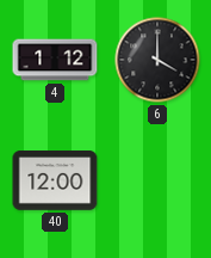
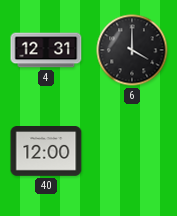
4: 1:12 -> 12:31
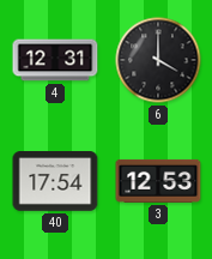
40: 12:00 -> 17:54
3: none -> 12:53
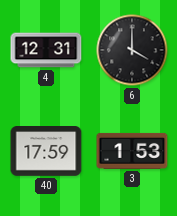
40: 17:54 -> 17:59
3: 12:53 -> 1:53
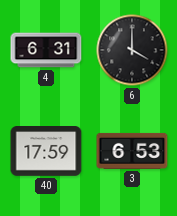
4: 12:31 -> 6:31
3: 1:53 -> 6:53
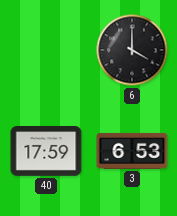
4: 6:31 -> none
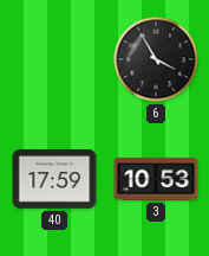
6: 4:00 -> 3:55
3: 6:53 -> 10:53
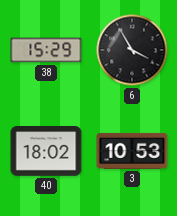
38: none -> 15:29
40: 17:59 -> 18:02
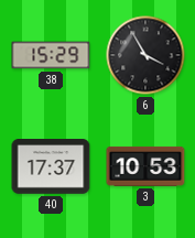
40: 18:02 -> 17:37
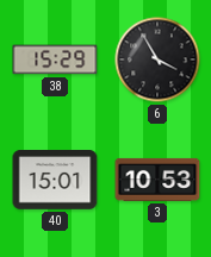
40: 17:37 -> 15:01
